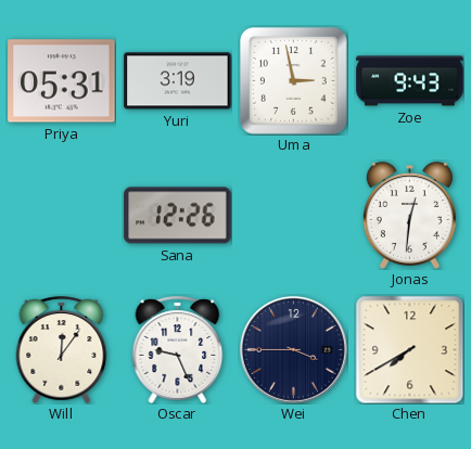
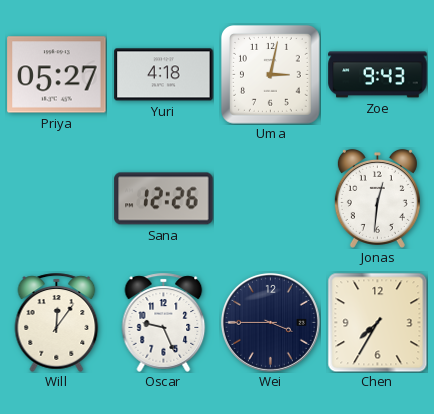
Priya: 05:31 -> 05:27
Yuri: 3:19 -> 4:18
Uma: 2:58 -> 3:02
Chen: 7:40 -> 7:35
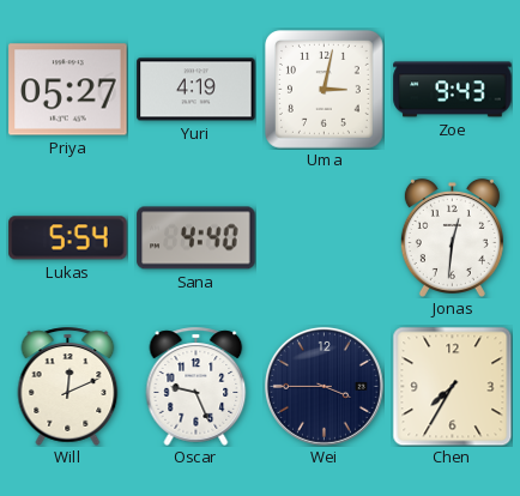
Yuri: 4:18 -> 4:19
Lukas: none -> 5:54
Sana: 12:26 -> 4:40
Will: 12:06 -> 12:11
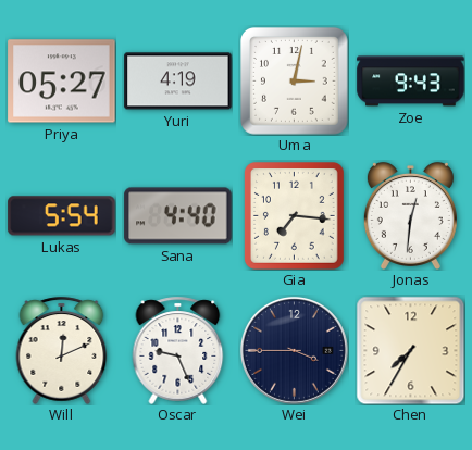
Gia: none -> 7:16
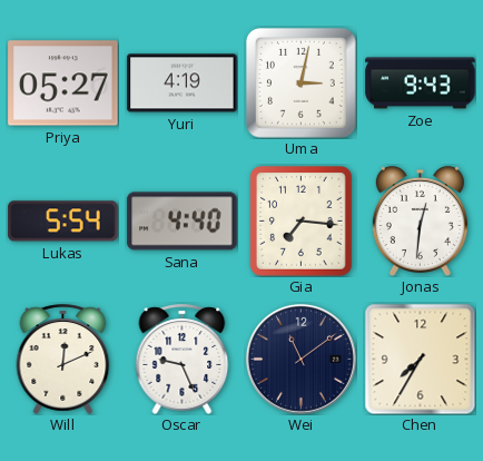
Wei: 3:45 -> 11:09
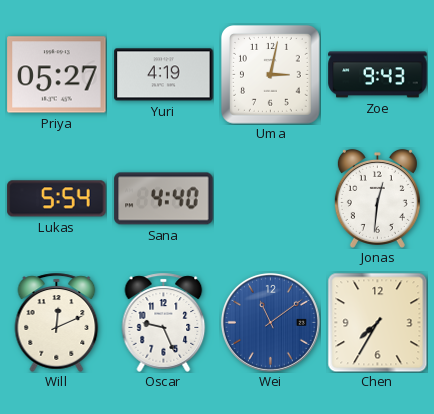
Gia: 7:16 -> none
Wei dial: navy -> blue
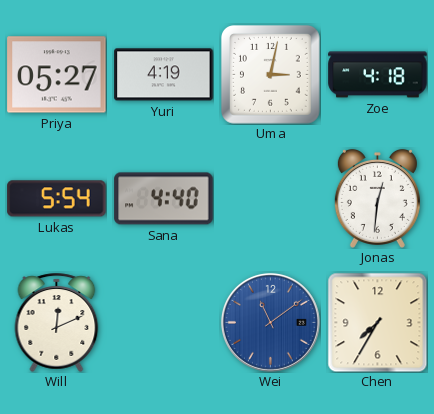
Zoe: 9:43 -> 4:18
Oscar: 9:26 -> none
